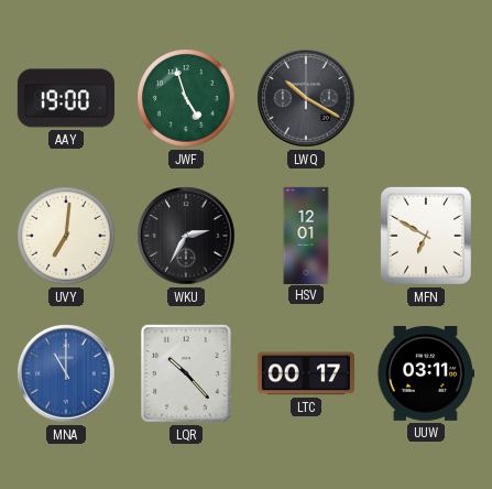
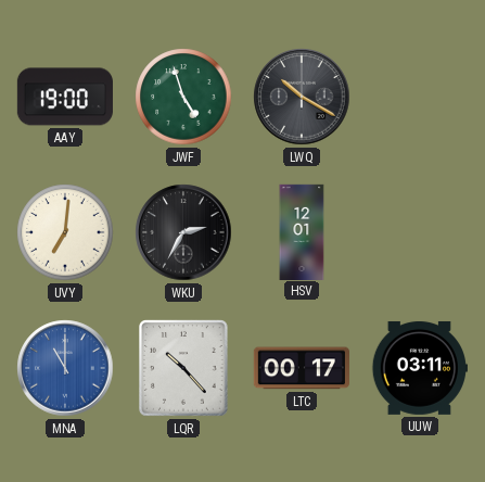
MFN: 6:50 -> none
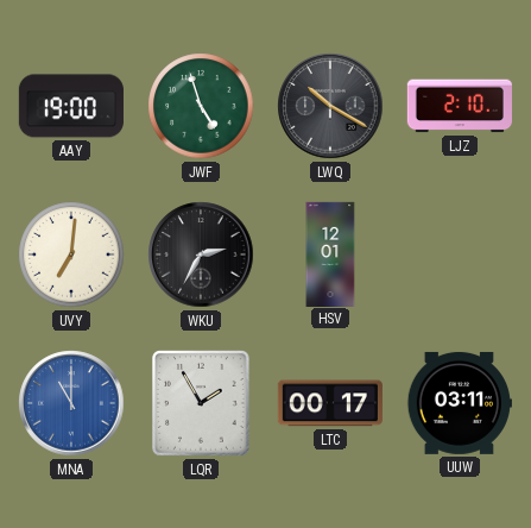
LJZ: none -> 2:10
LQR: 10:23 -> 1:55
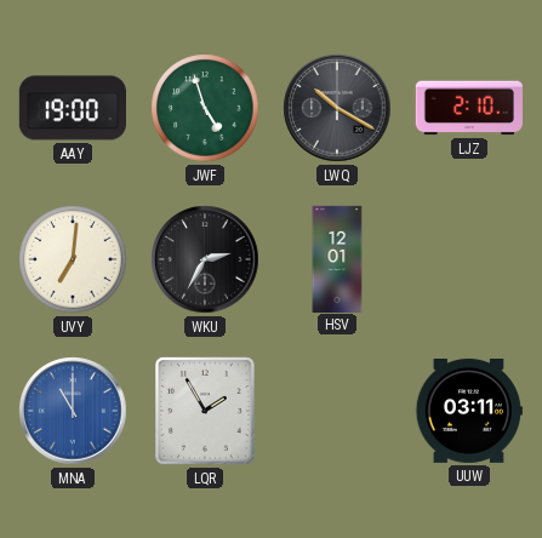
LTC: 00:17 -> none
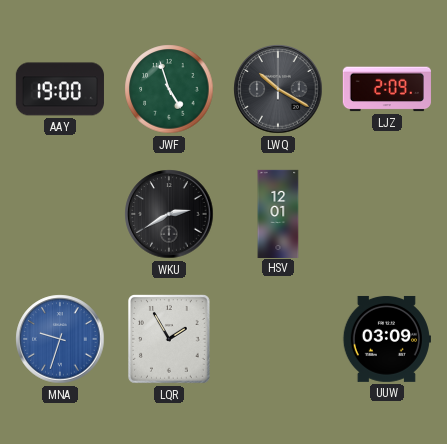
LJZ: 2:10 -> 2:09
UVY: 7:01 -> none
WKU: 2:35 -> 2:40
MNA: 11:00 -> 9:33
UUW: 03:11 -> 03:09
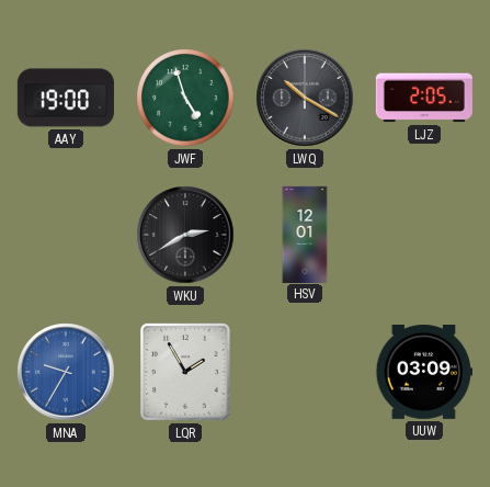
LJZ: 2:09 -> 2:05
MNA: 9:33 -> 9:35
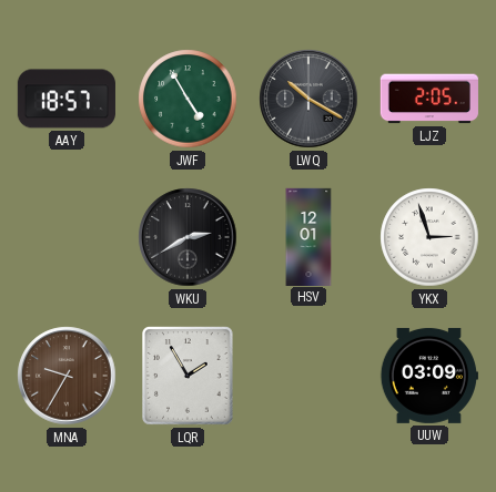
AAY: 19:00 -> 18:57
JWF: 4:57 -> 4:55
YKX: none -> 2:57
MNA dial: blue -> brown
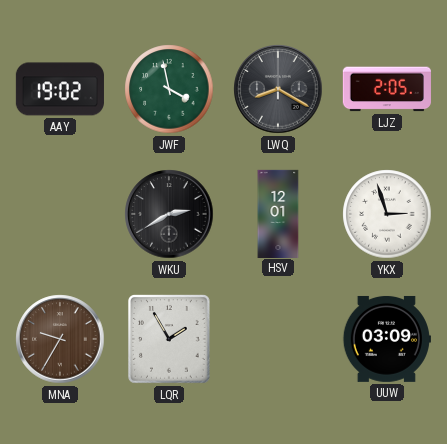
AAY: 18:57 -> 19:02
JWF: 4:55 -> 3:58
LWQ: 10:20 -> 8:20
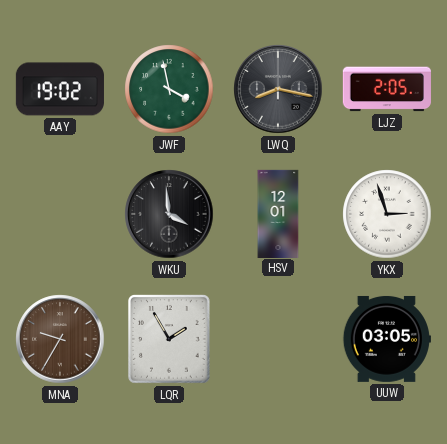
LWQ: 8:20 -> 8:17
WKU: 2:40 -> 3:59
UUW: 03:09 -> 03:05
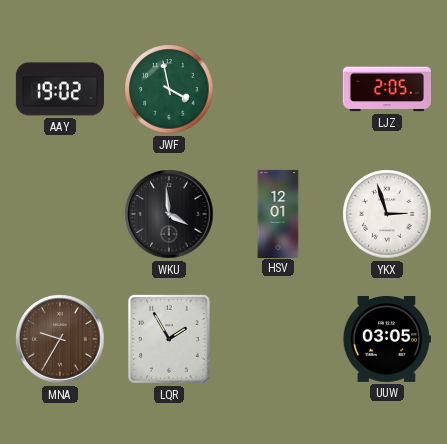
LWQ: 8:17 -> none
